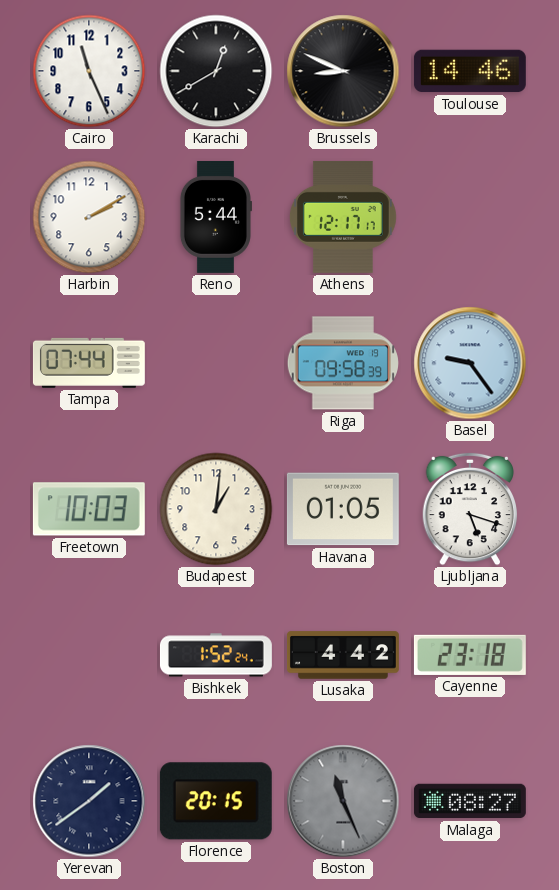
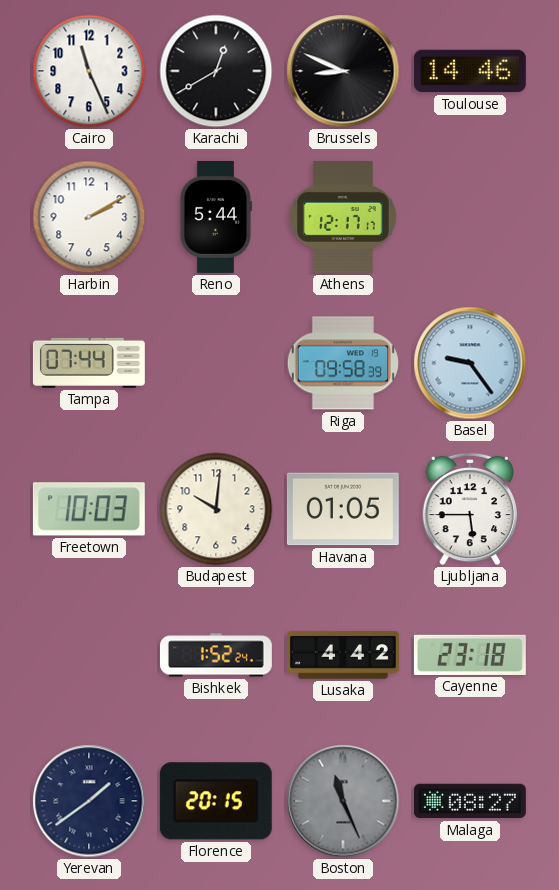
Budapest: 1:01 -> 10:01
Ljubljana: 5:18 -> 5:45
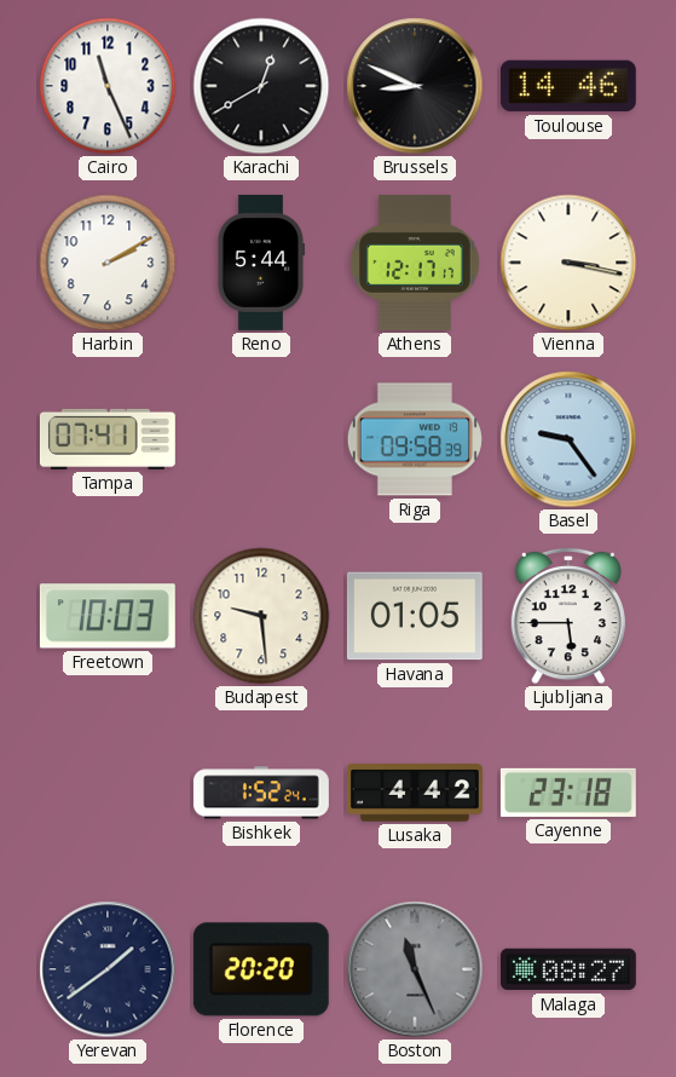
Vienna: none -> 3:17
Tampa: 07:44 -> 07:41
Budapest: 10:01 -> 9:29
Florence: 20:15 -> 20:20
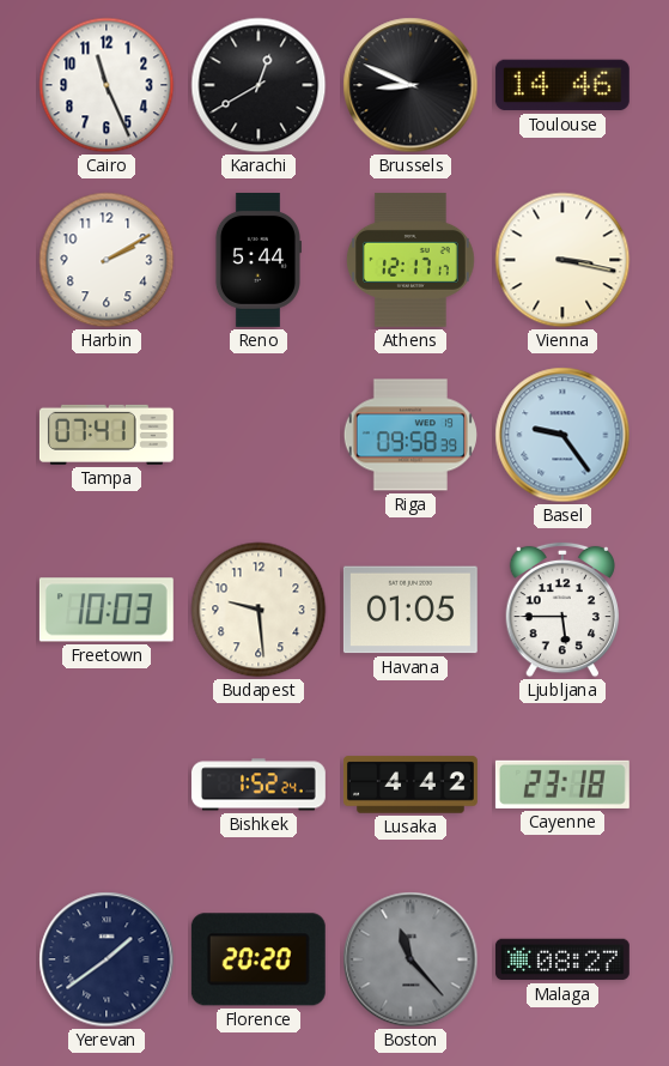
Boston: 11:26 -> 11:23
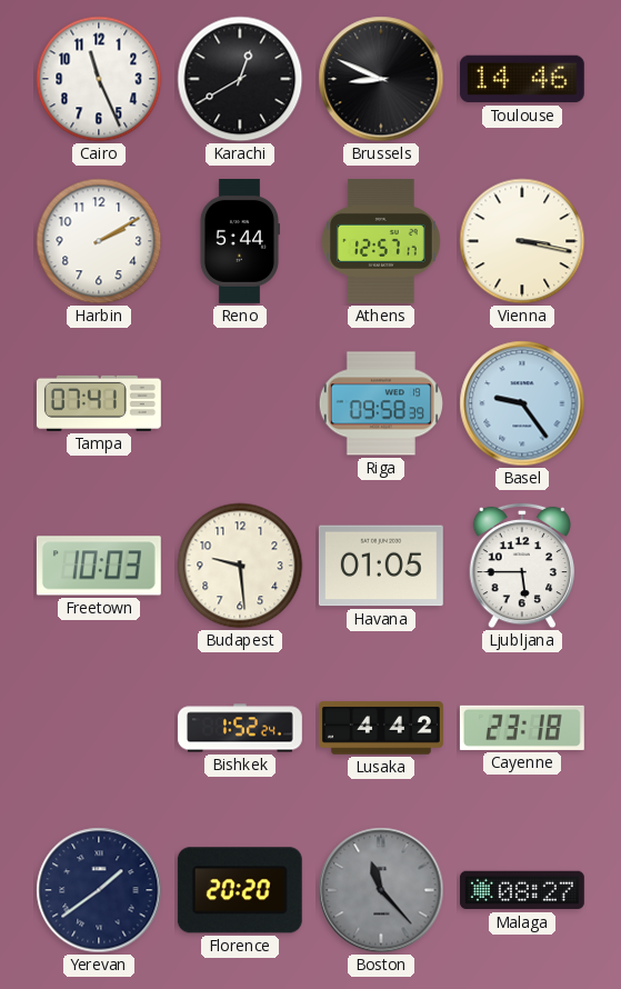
Athens: 12:17 -> 12:57
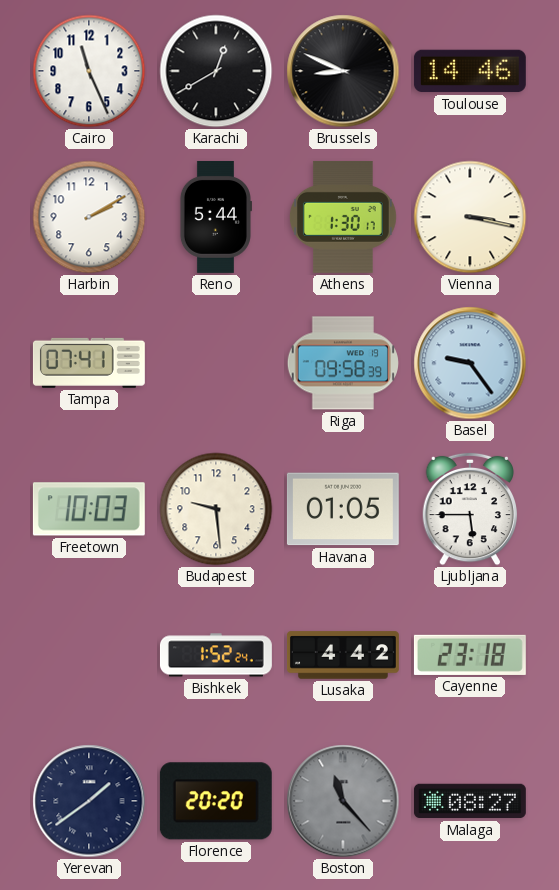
Athens: 12:57 -> 1:30
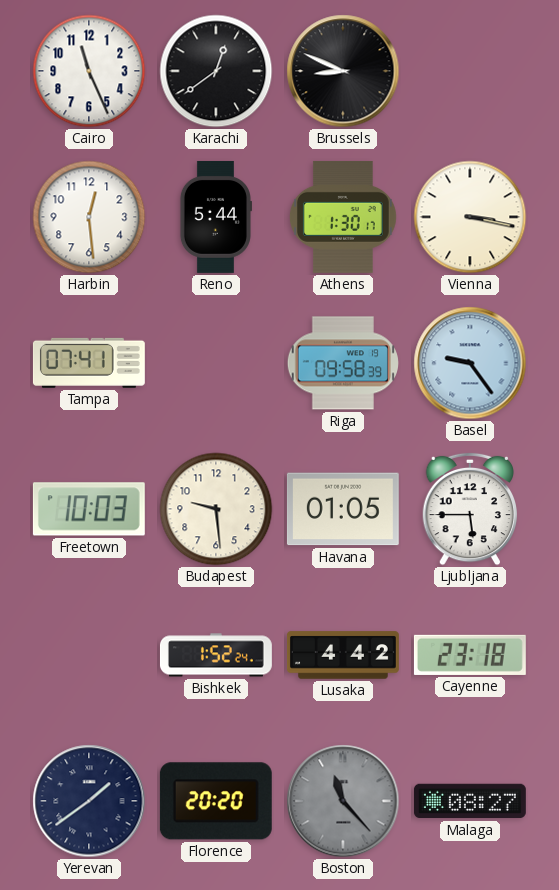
Karachi: 12:40 -> 12:39
Toulouse: 14:46 -> none
Harbin: 2:10 -> 12:29
